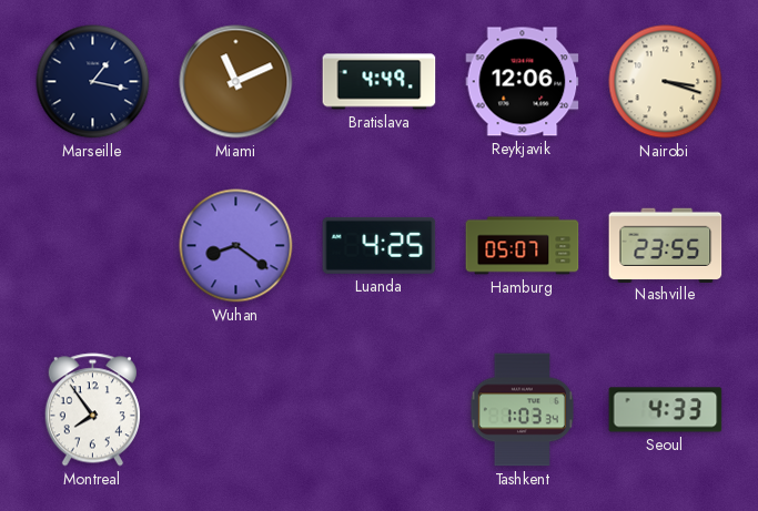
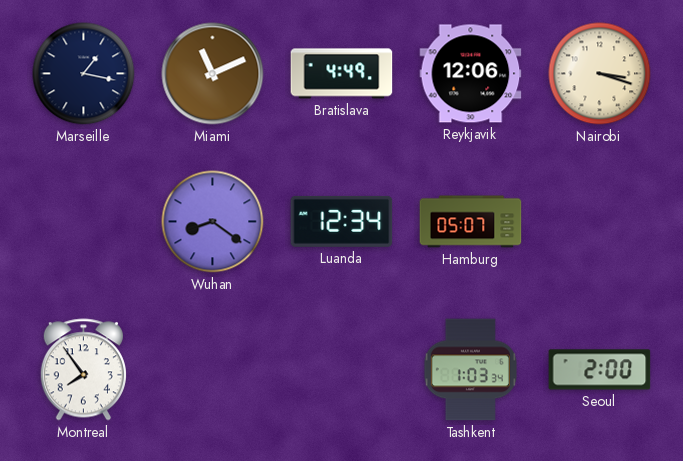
Luanda: 4:25 -> 12:34
Nashville: 23:55 -> none
Seoul: 4:33 -> 2:00
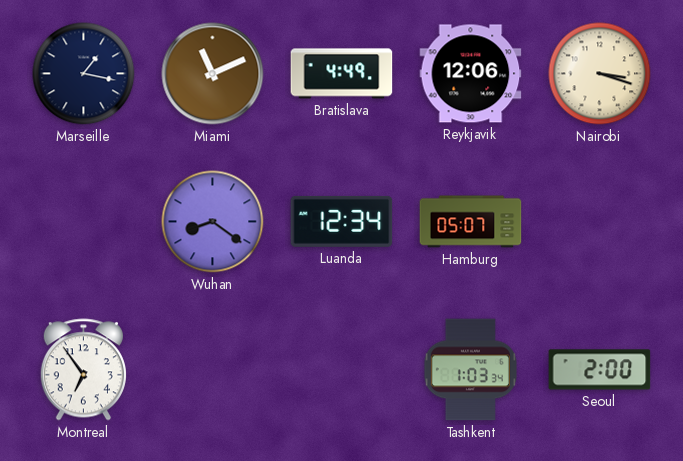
Montreal: 7:54 -> 6:54
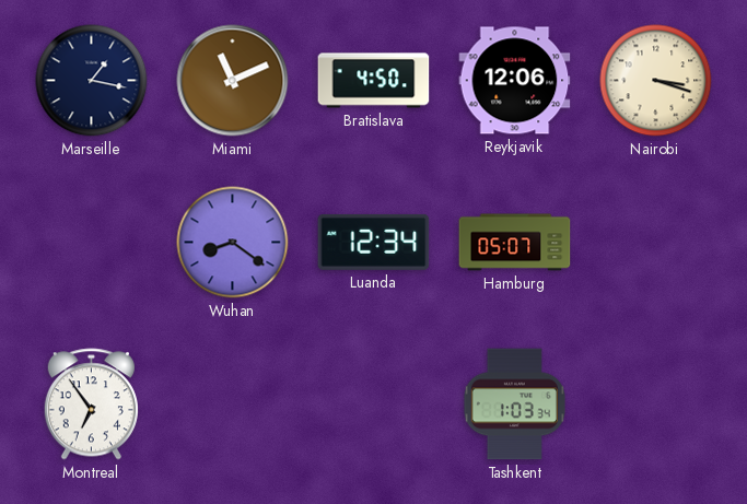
Bratislava: 4:49 -> 4:50
Seoul: 2:00 -> none
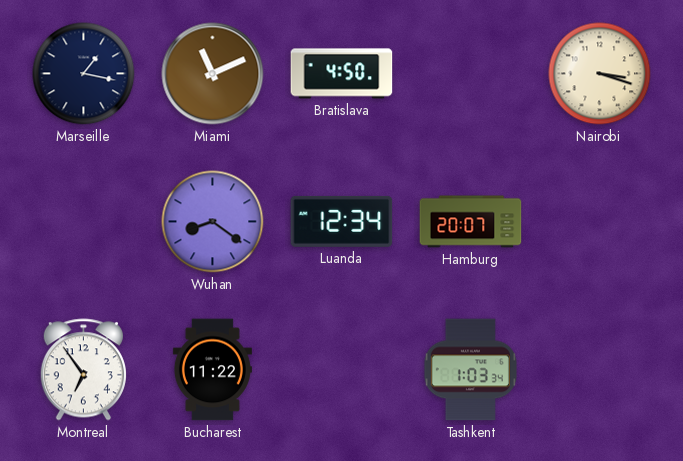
Reykjavik: 12:06 -> none
Hamburg: 05:07 -> 20:07
Bucharest: none -> 11:22
